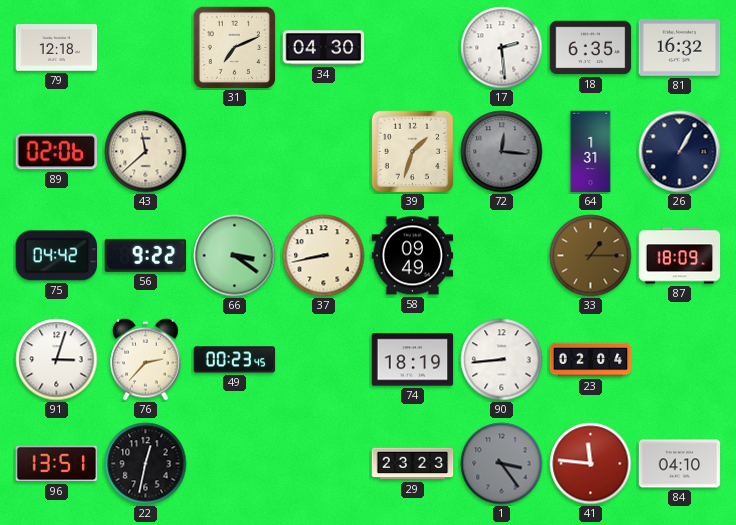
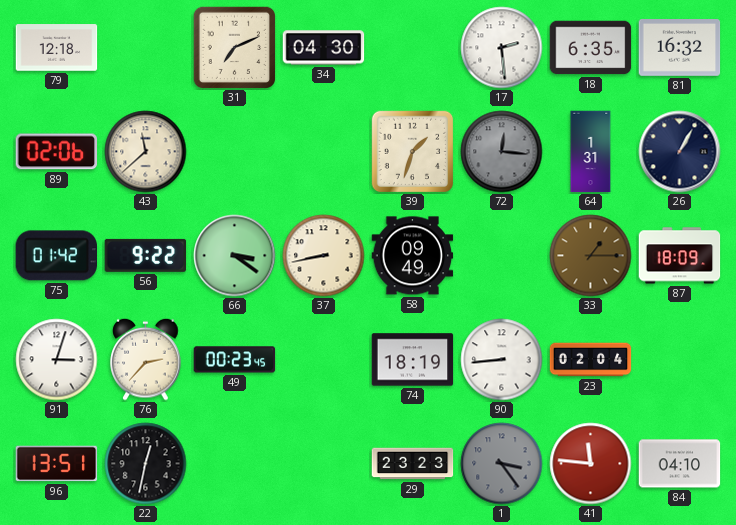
75: 04:42 -> 01:42
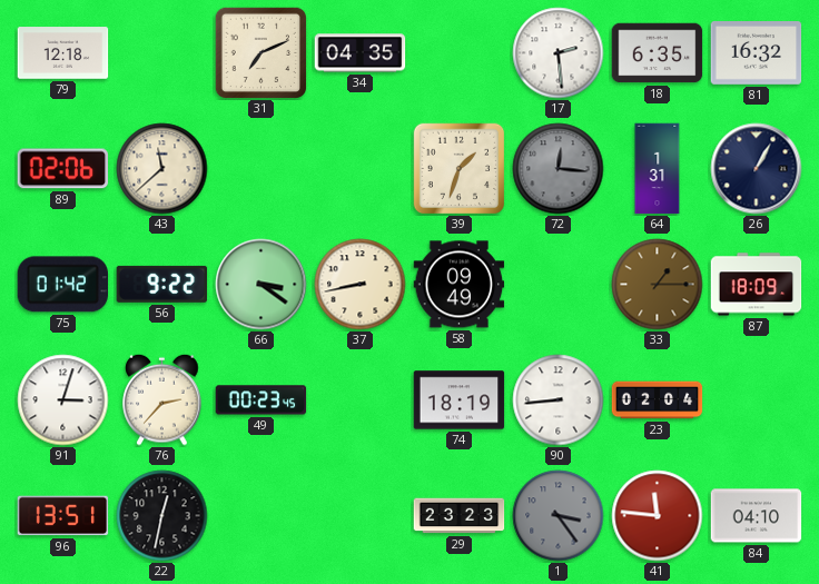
34: 04:30 -> 04:35
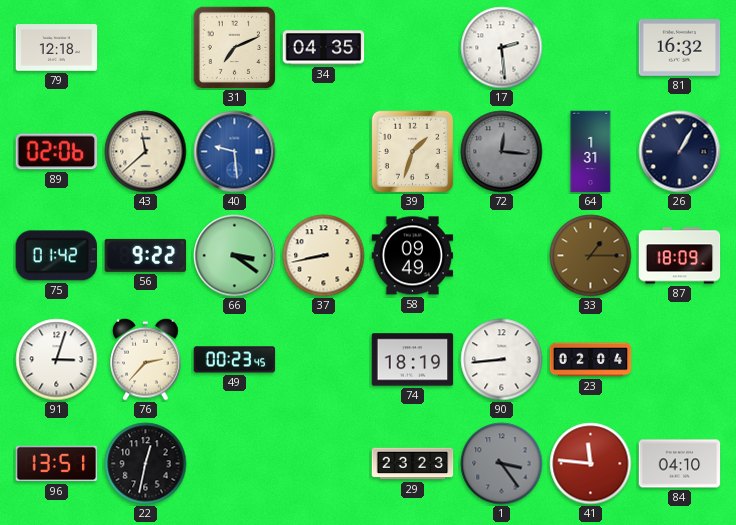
18: 6:35 -> none
40: none -> 9:29
